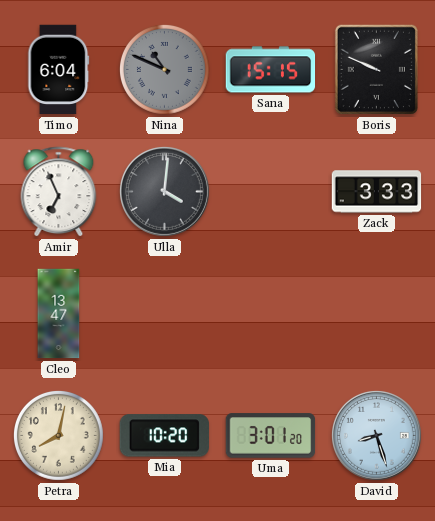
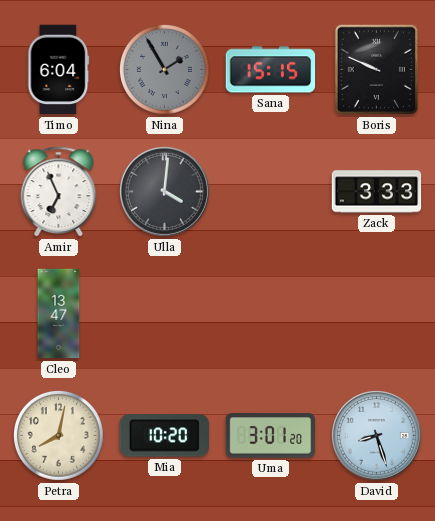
Nina: 10:49 -> 1:55
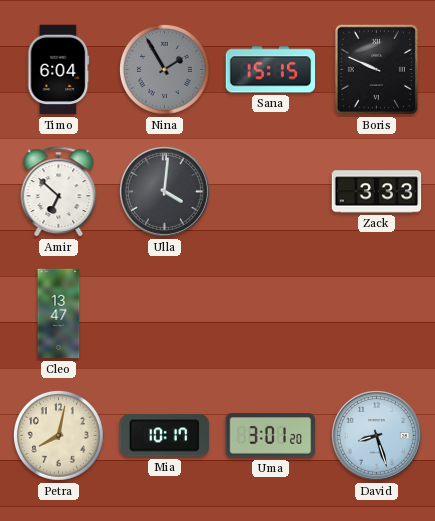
Amir: 6:56 -> 6:52
Mia: 10:20 -> 10:17
